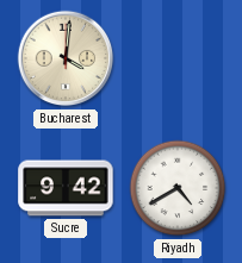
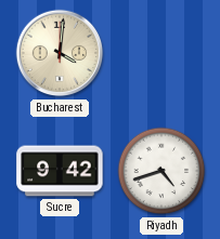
Riyadh: 4:40 -> 4:42
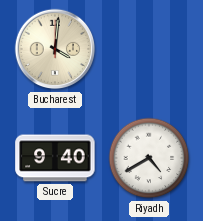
Sucre: 9:42 -> 9:40
Riyadh: 4:42 -> 4:40
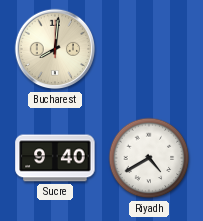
Bucharest: 4:01 -> 8:01
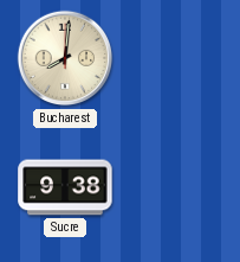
Sucre: 9:40 -> 9:38
Riyadh: 4:40 -> none
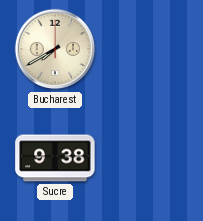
Bucharest: 8:01 -> 7:40
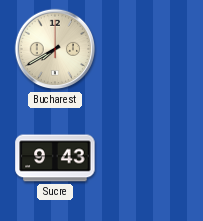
Sucre: 9:38 -> 9:43
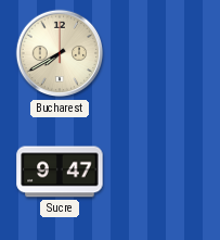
Sucre: 9:43 -> 9:47
